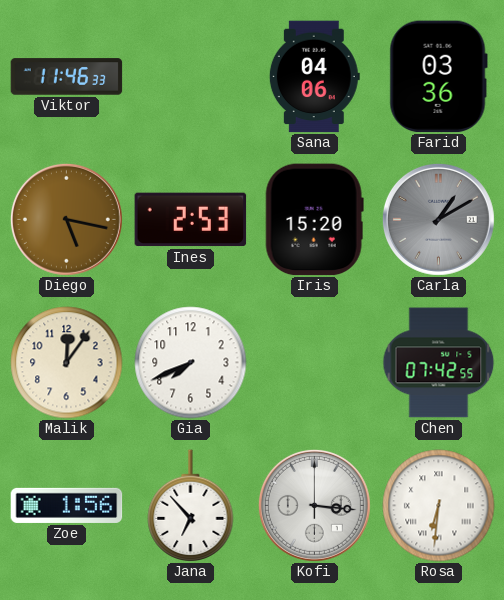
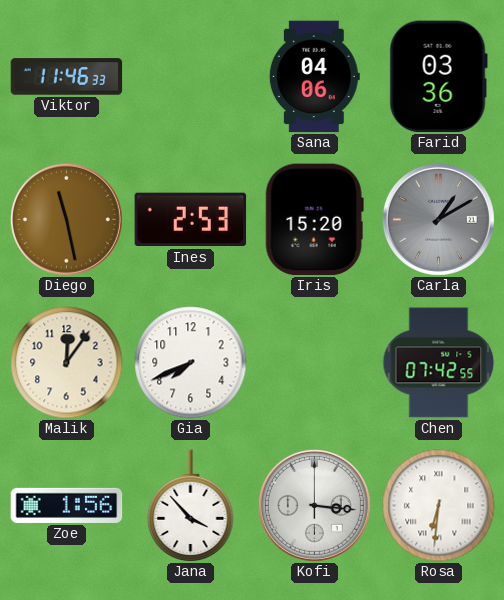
Diego: 5:17 -> 11:28
Jana: 6:53 -> 3:53
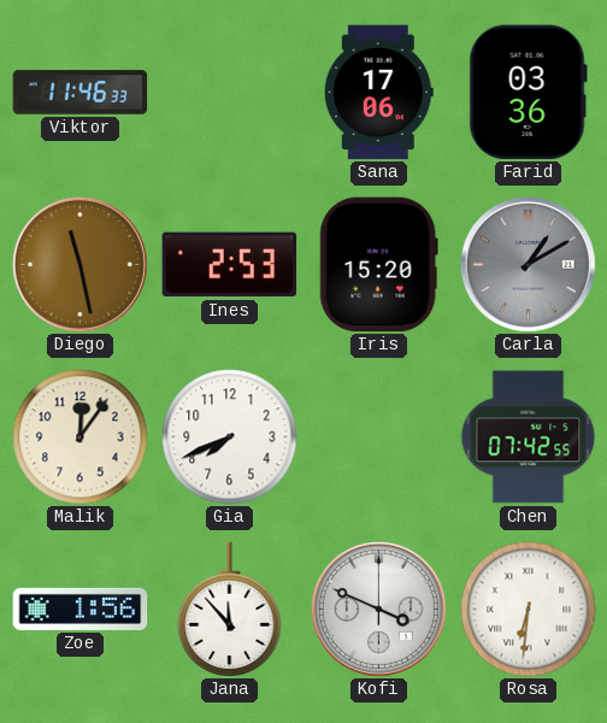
Sana: 04:06 -> 17:06
Jana: 3:53 -> 11:53
Kofi: 3:16 -> 3:49
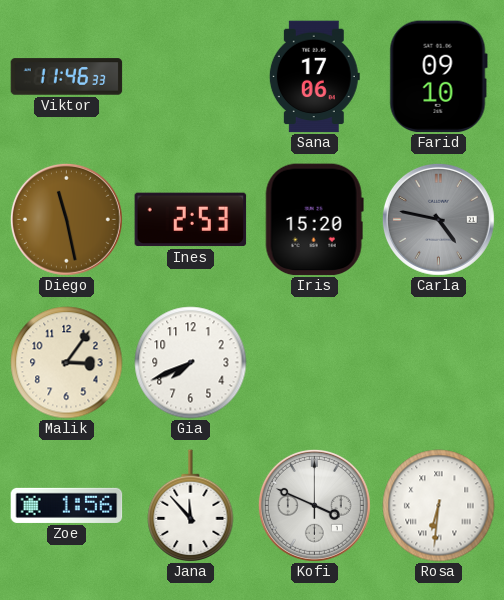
Farid: 03:36 -> 09:10
Carla: 1:10 -> 4:47
Malik: 12:06 -> 3:06
Chen: 07:42 -> none
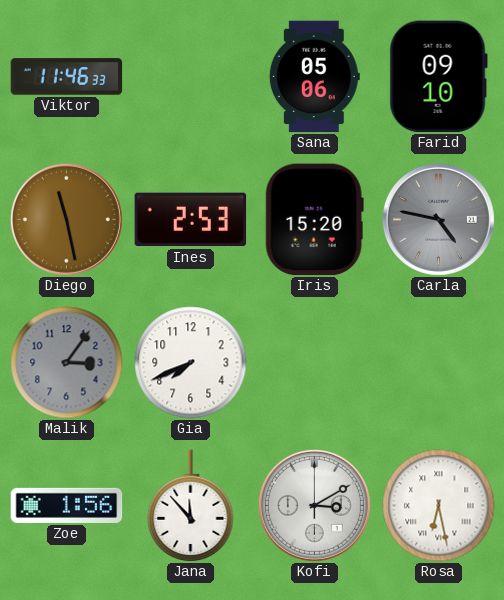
Sana: 17:06 -> 05:06
Malik dial: cream -> grey
Kofi: 3:49 -> 3:10
Rosa: 6:31 -> 6:28
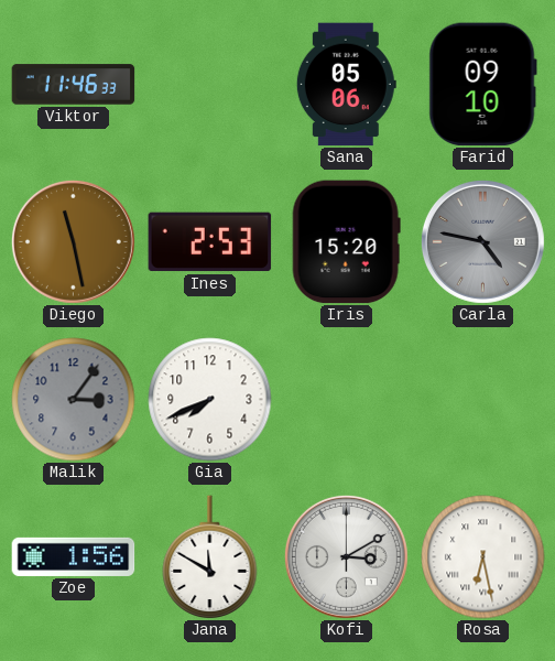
Jana: 11:53 -> 11:50
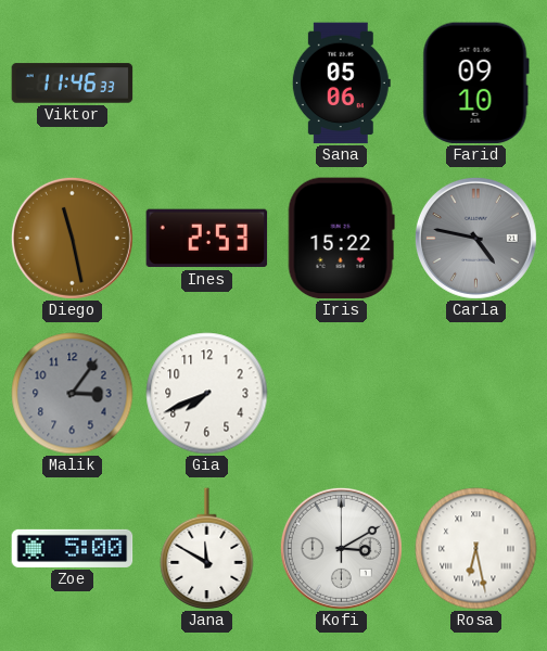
Iris: 15:20 -> 15:22
Zoe: 1:56 -> 5:00
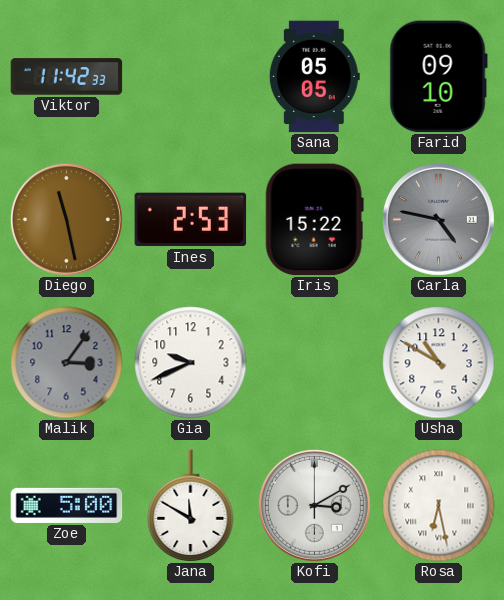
Viktor: 11:46 -> 11:42
Sana: 05:06 -> 05:05
Gia: 7:41 -> 9:41
Usha: none -> 10:50
